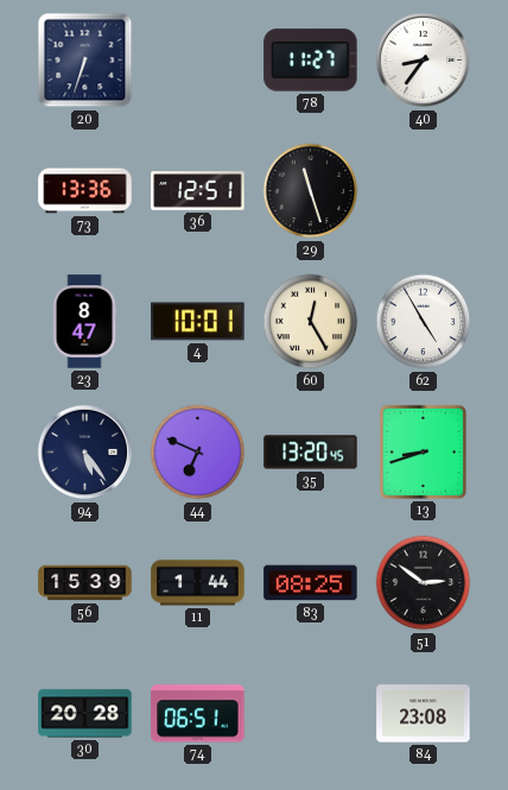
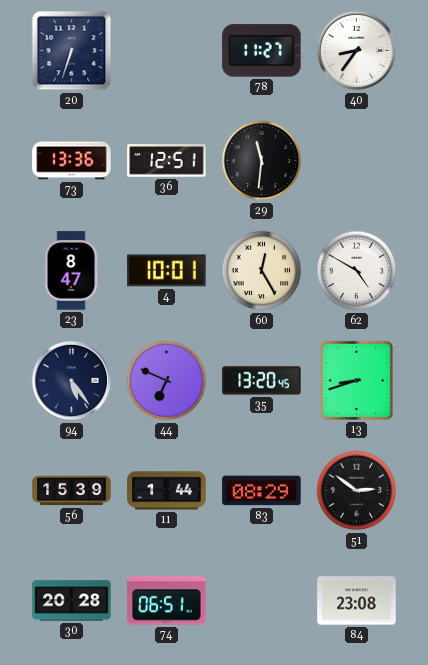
29: 11:27 -> 11:31
62: 4:55 -> 4:50
83: 08:25 -> 08:29
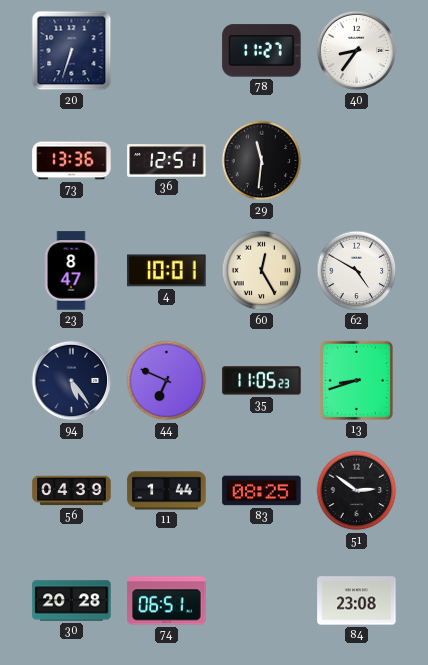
35: 13:20 -> 11:05
56: 15:39 -> 04:39
83: 08:29 -> 08:25
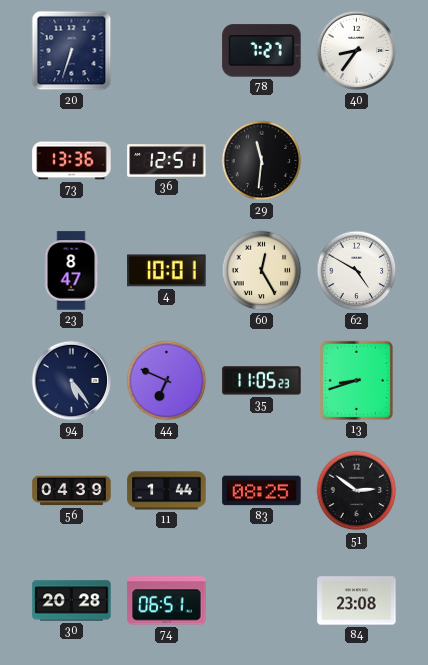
78: 11:27 -> 7:27
